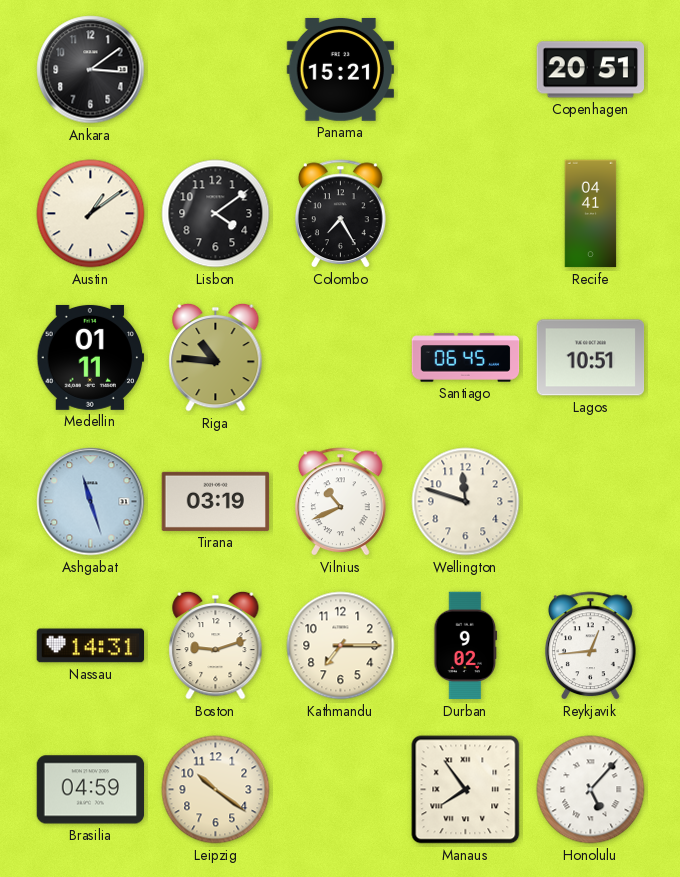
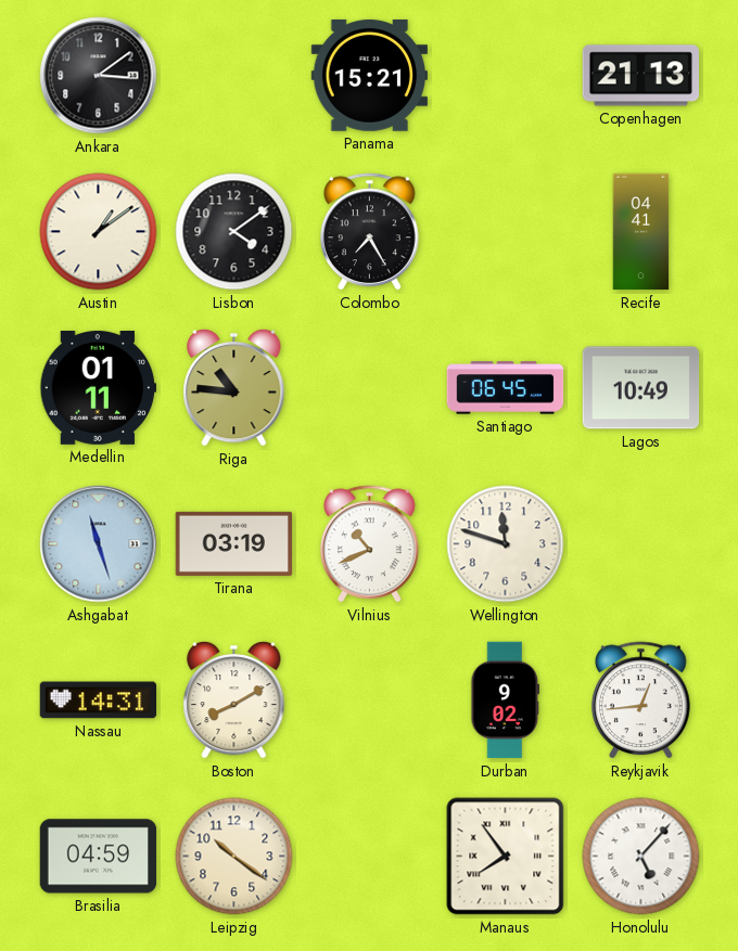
Copenhagen: 20:51 -> 21:13
Lagos: 10:51 -> 10:49
Boston: 9:12 -> 8:10
Kathmandu: 7:15 -> none
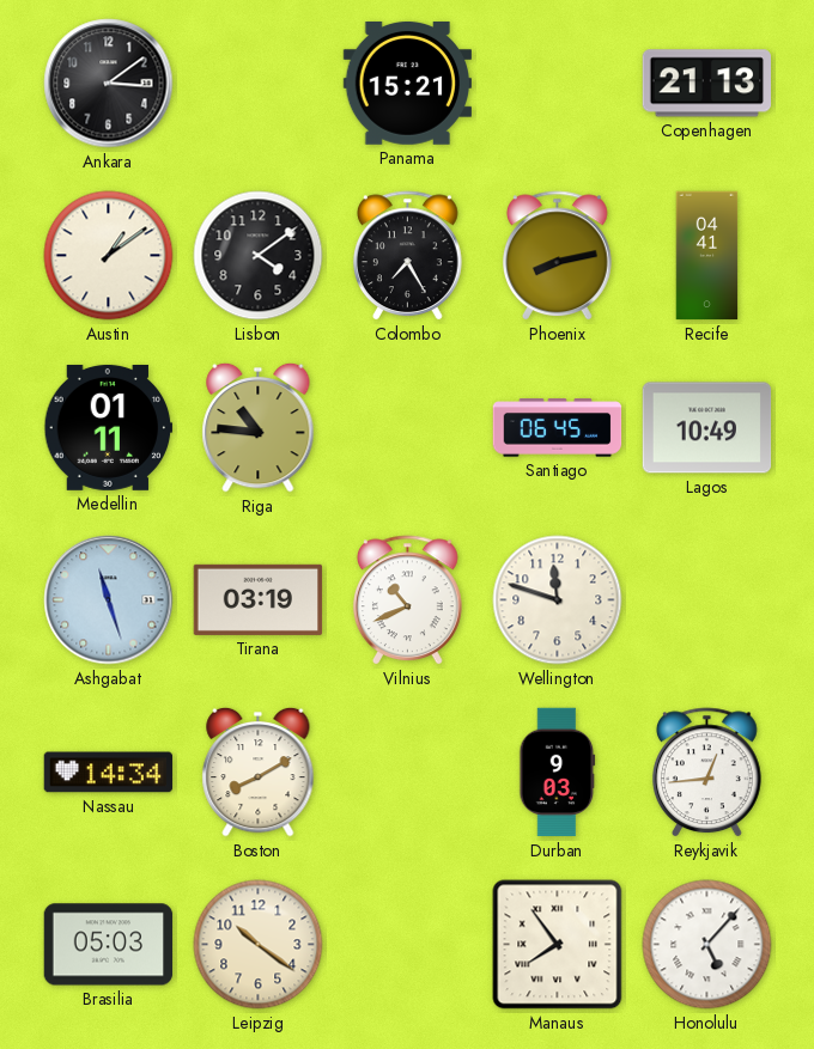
Phoenix: none -> 8:13
Nassau: 14:31 -> 14:34
Durban: 9:02 -> 9:03
Brasilia: 04:59 -> 05:03
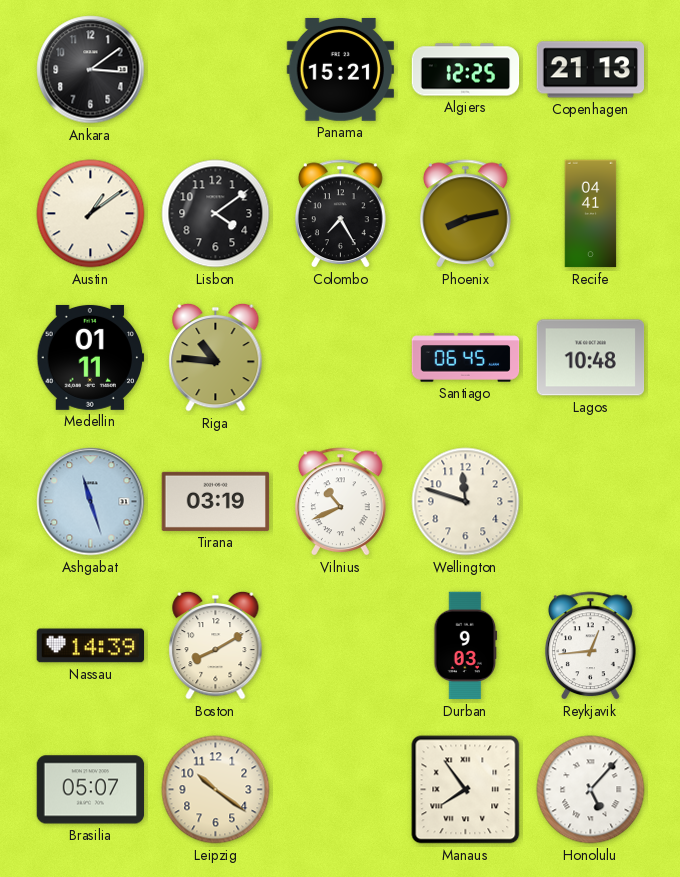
Algiers: none -> 12:25
Lagos: 10:49 -> 10:48
Nassau: 14:34 -> 14:39
Brasilia: 05:03 -> 05:07
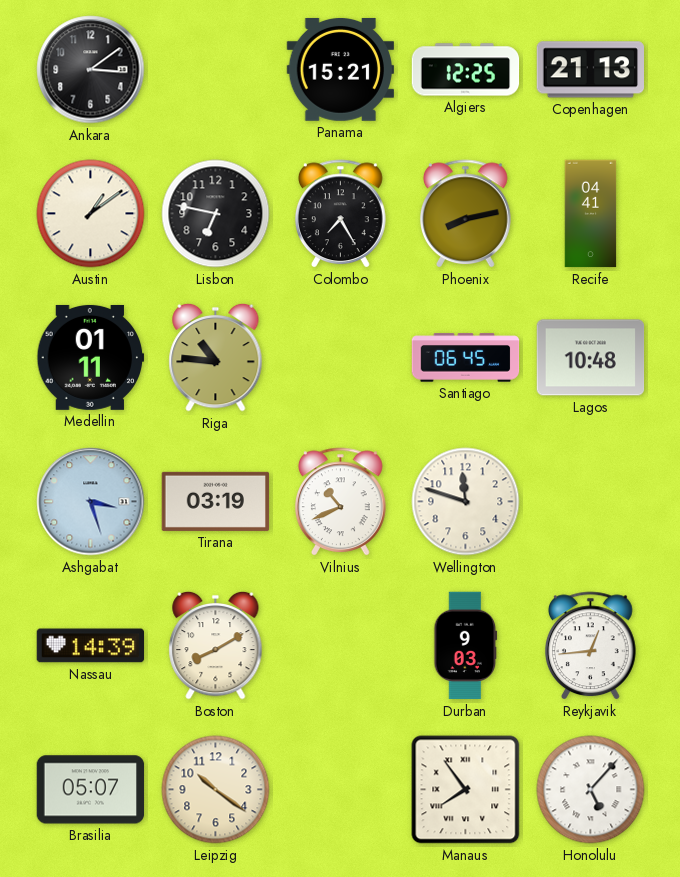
Lisbon: 4:09 -> 6:47
Ashgabat: 11:27 -> 3:27
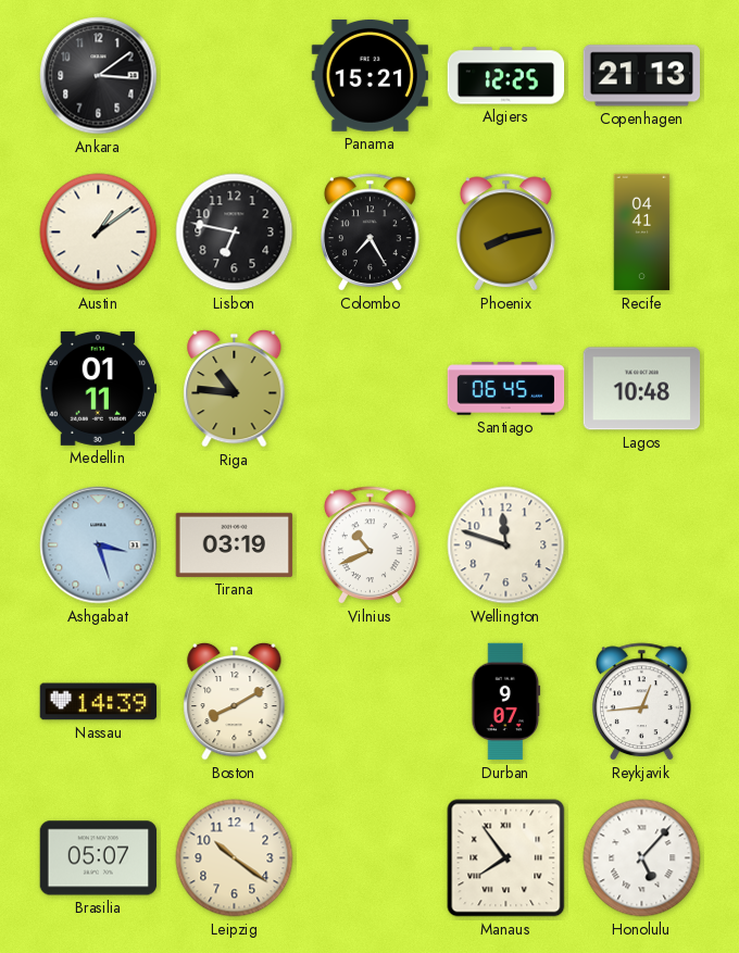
Durban: 9:03 -> 9:07
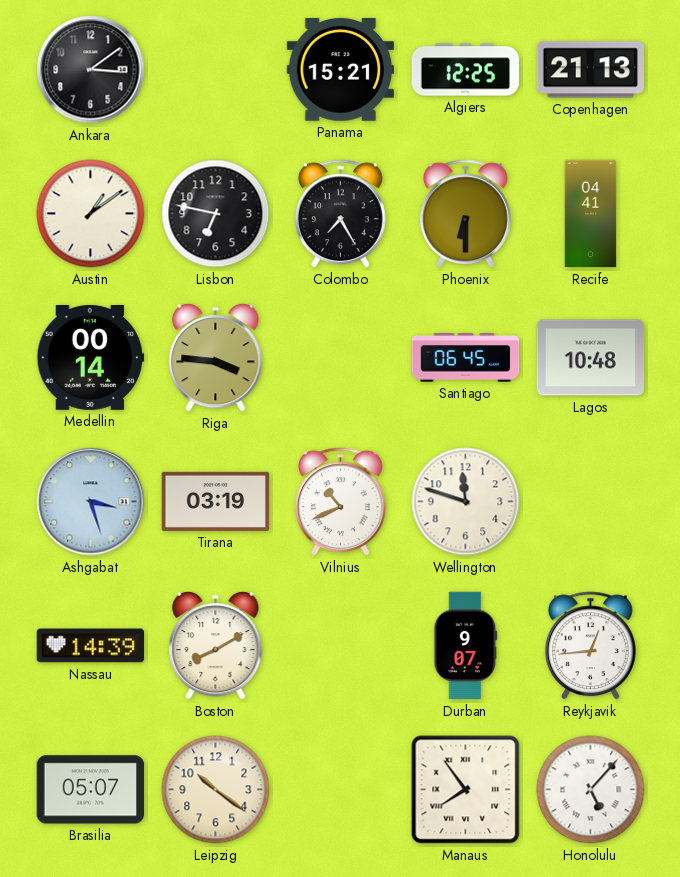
Phoenix: 8:13 -> 6:30
Medellin: 01:11 -> 00:14
Riga: 10:46 -> 3:46
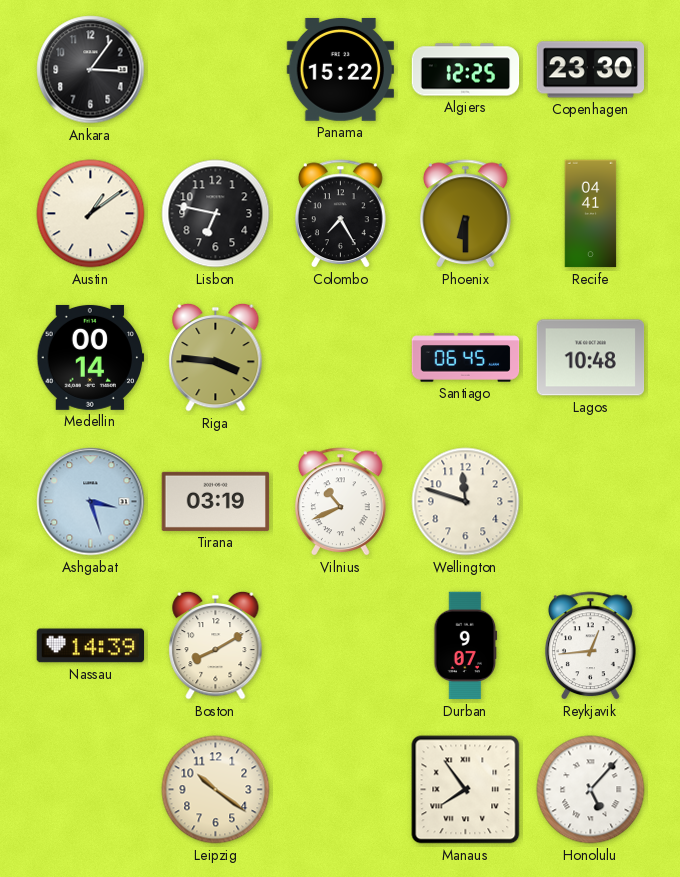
Ankara: 3:09 -> 3:06
Panama: 15:21 -> 15:22
Copenhagen: 21:13 -> 23:30
Brasilia: 05:07 -> none
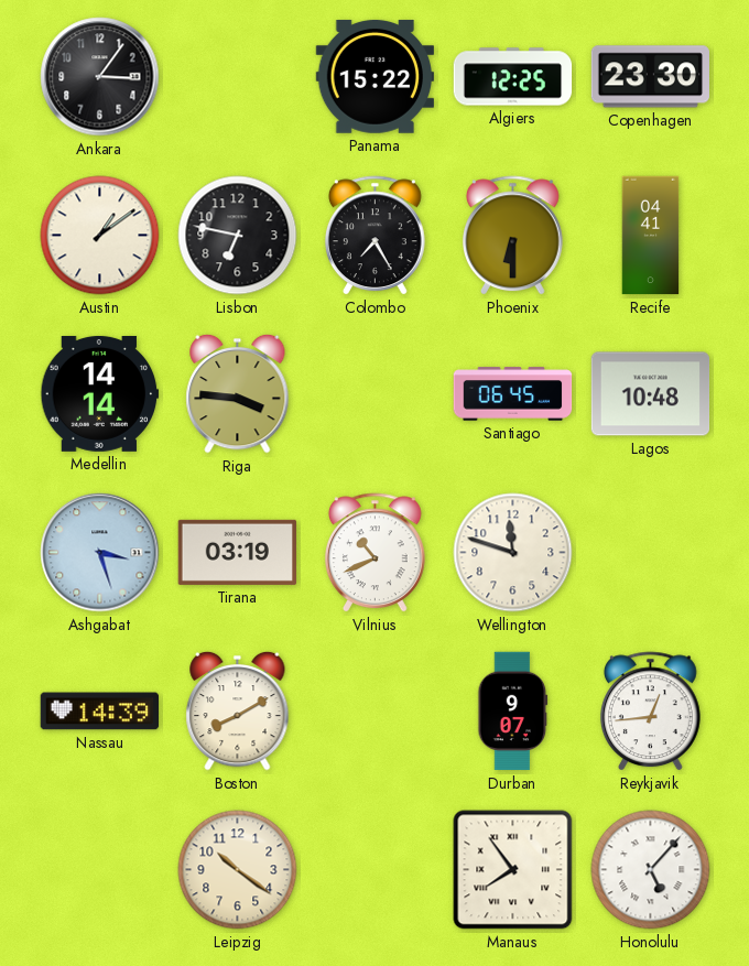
Medellin: 00:14 -> 14:14
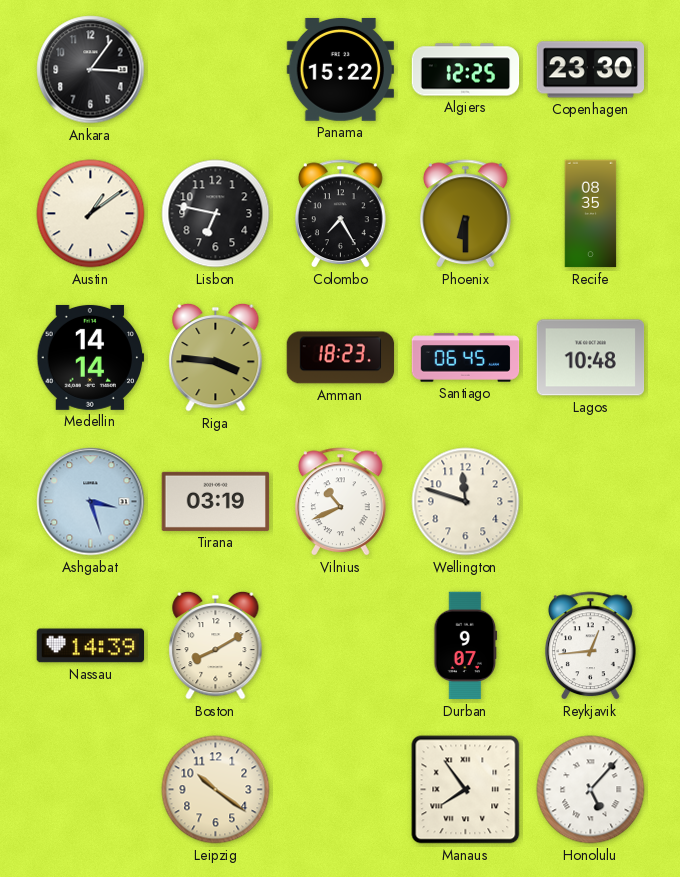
Recife: 04:41 -> 08:35
Amman: none -> 18:23
